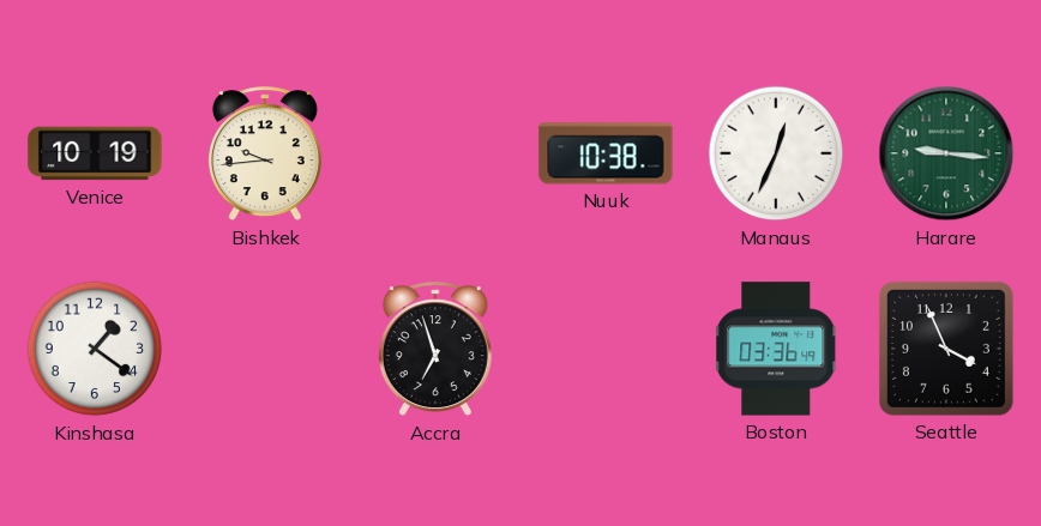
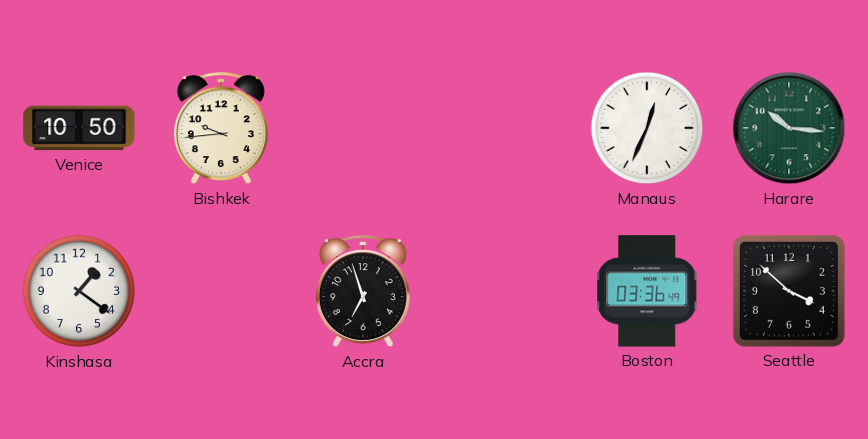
Venice: 10:19 -> 10:50
Nuuk: 10:38 -> none
Harare: 9:16 -> 10:16
Seattle: 3:56 -> 3:52
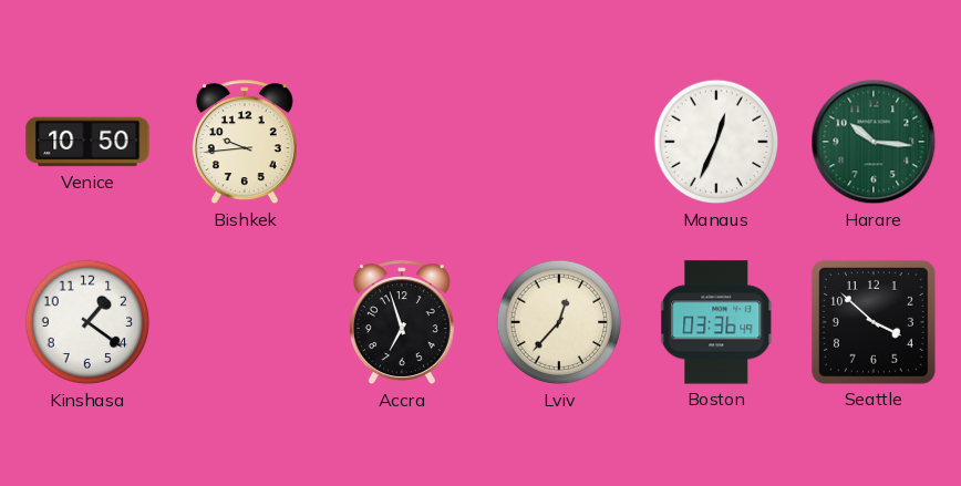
Lviv: none -> 12:37
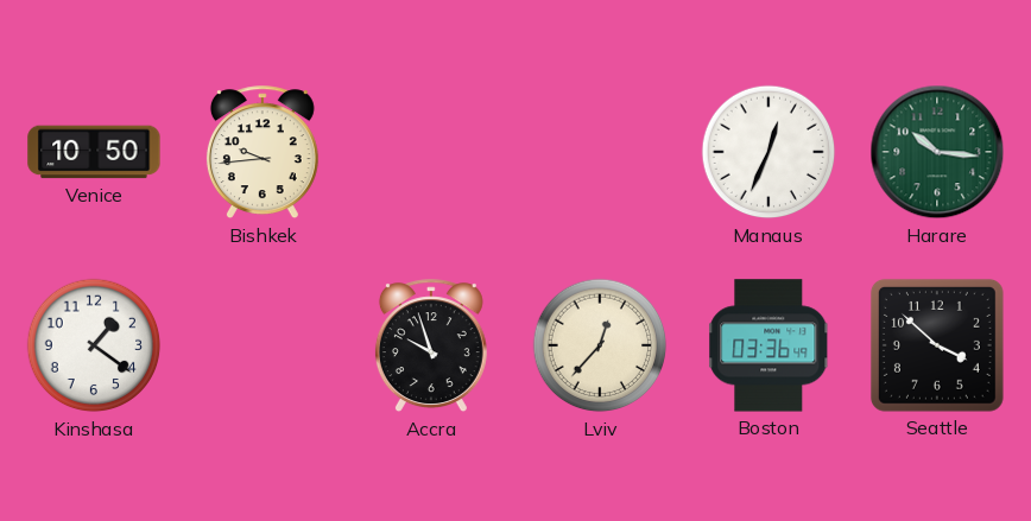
Accra: 6:57 -> 9:57
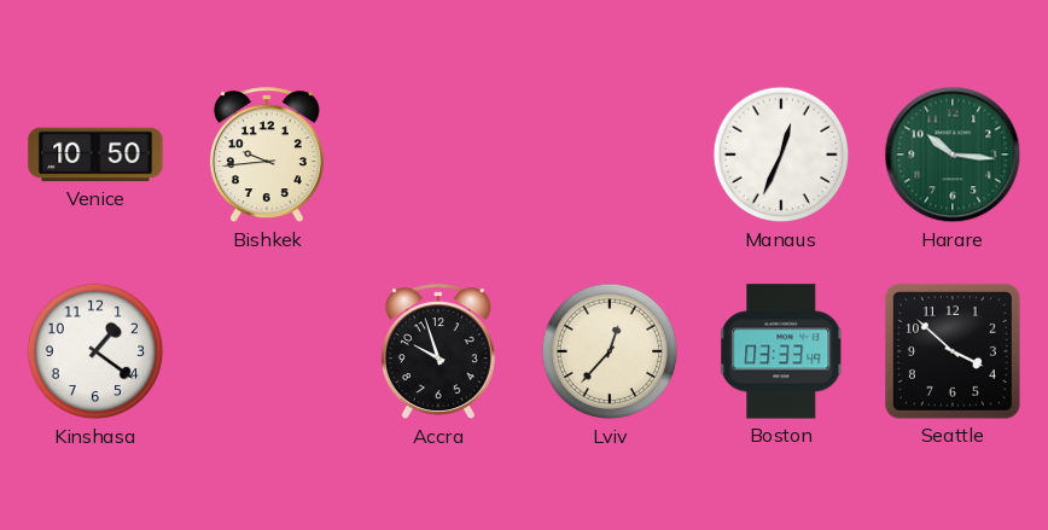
Boston: 03:36 -> 03:33
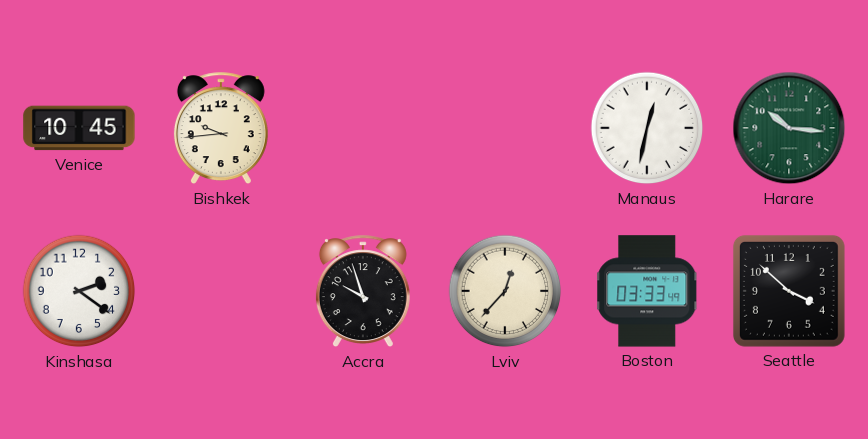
Venice: 10:50 -> 10:45
Manaus: 12:34 -> 12:32
Kinshasa: 1:21 -> 2:21
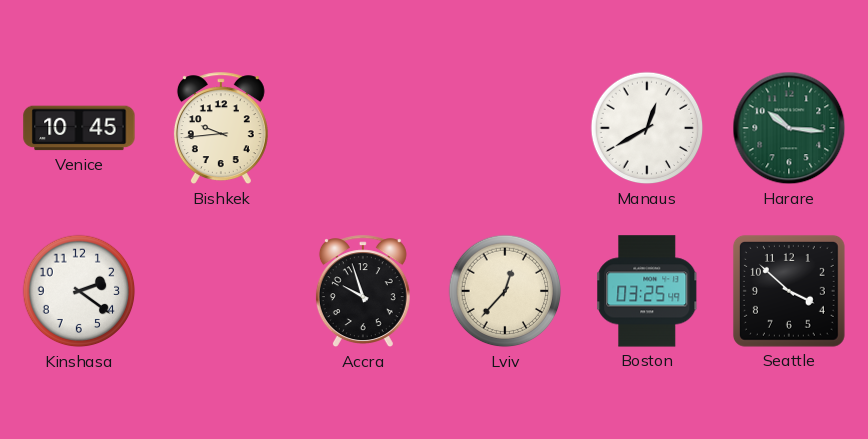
Manaus: 12:32 -> 12:40
Boston: 03:33 -> 03:25
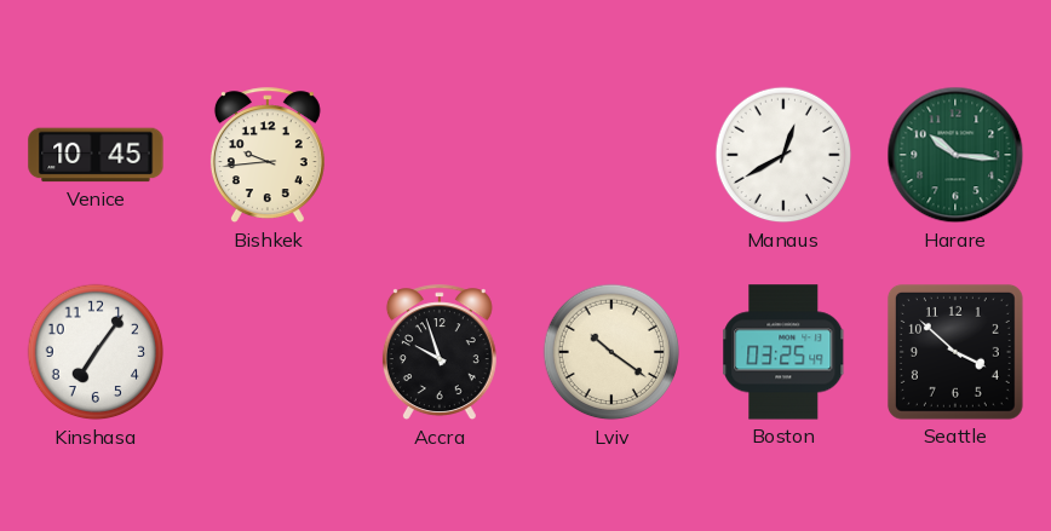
Kinshasa: 2:21 -> 7:06
Lviv: 12:37 -> 10:21
